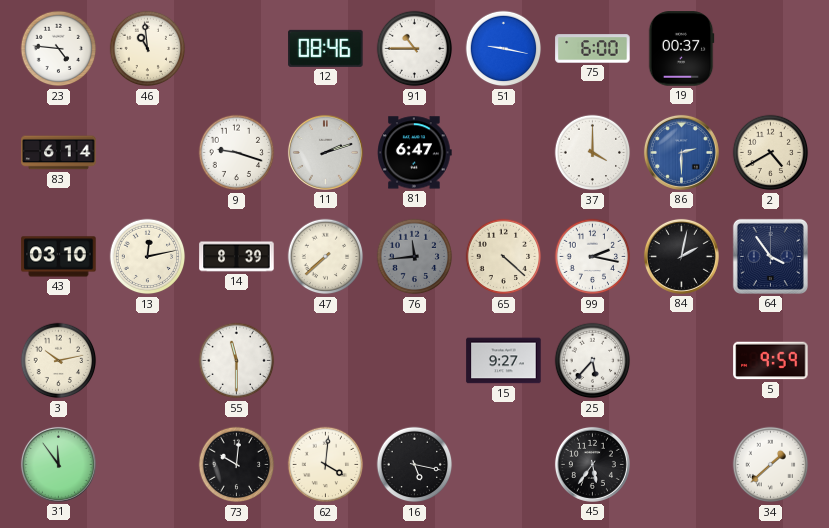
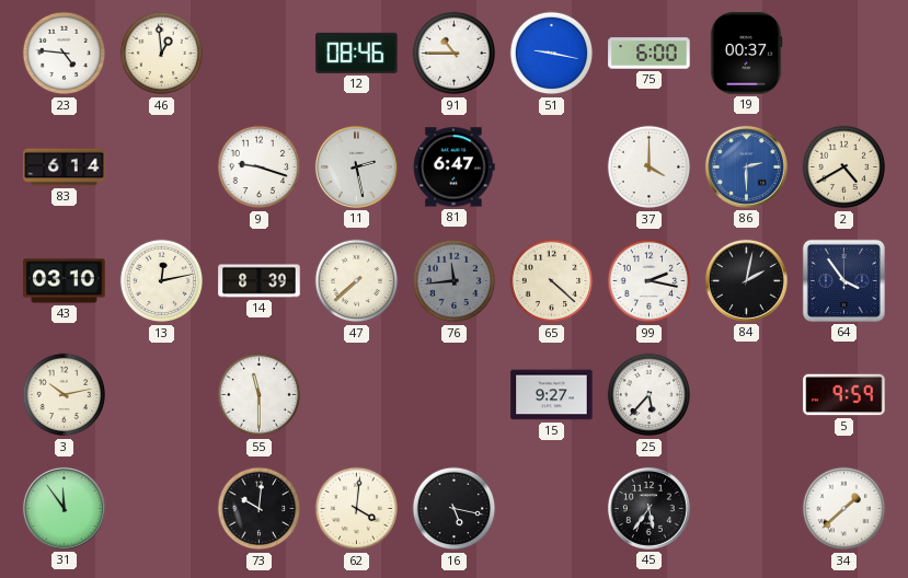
46: 10:59 -> 12:59
11: 2:12 -> 2:28
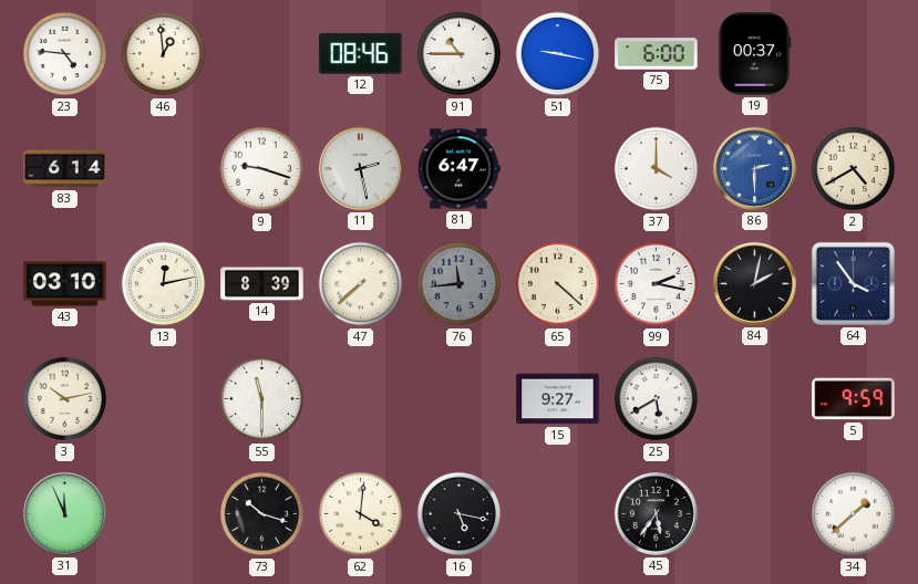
25: 5:37 -> 5:40
31: 11:54 -> 11:56
73: 10:01 -> 10:18
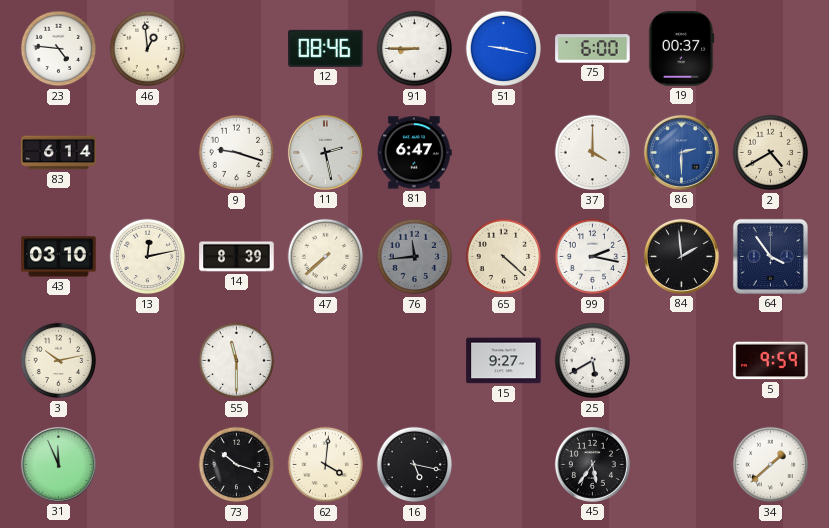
91: 10:45 -> 8:45
84: 2:02 -> 1:59
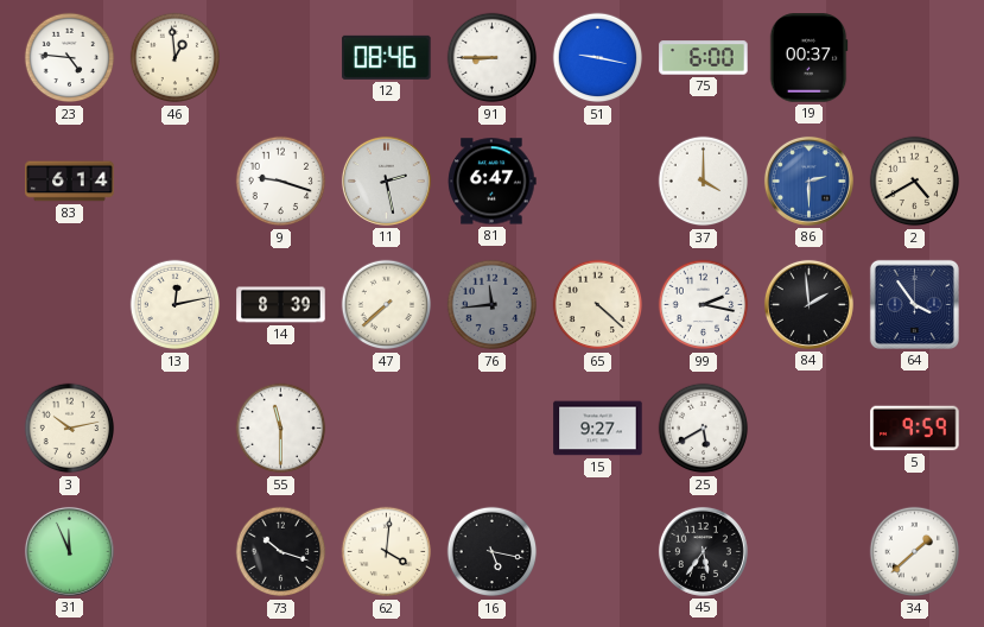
43: 03:10 -> none
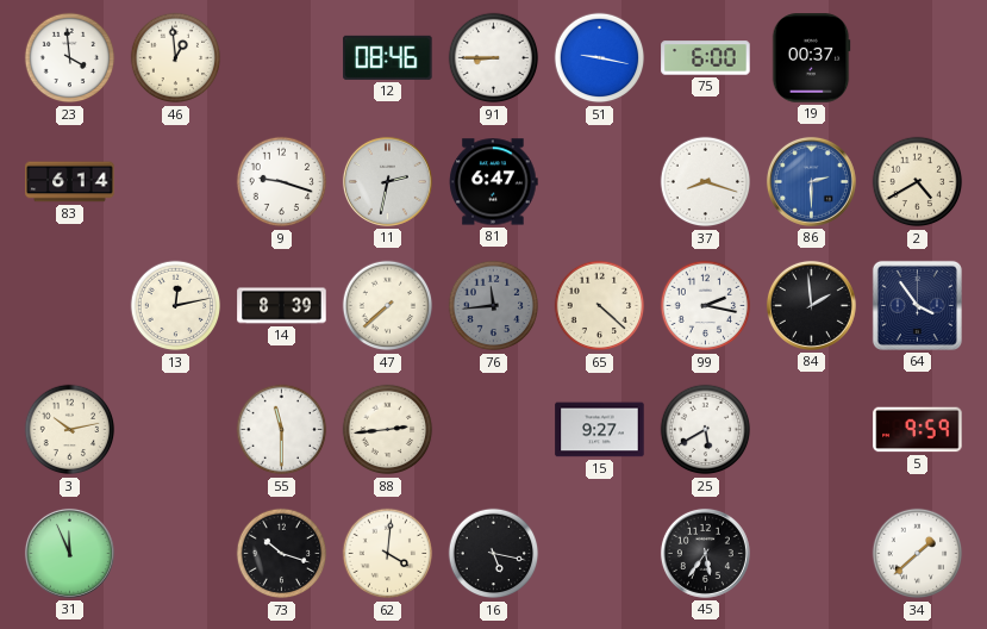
23: 4:46 -> 3:59
11: 2:28 -> 2:32
37: 4:00 -> 8:18
88: none -> 2:44
